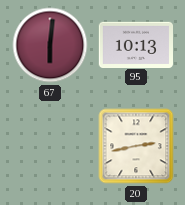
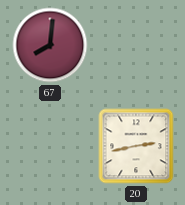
67: 6:01 -> 8:01
95: 10:13 -> none
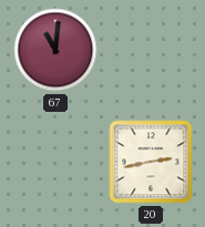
67: 8:01 -> 11:01
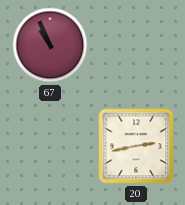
67: 11:01 -> 10:56
